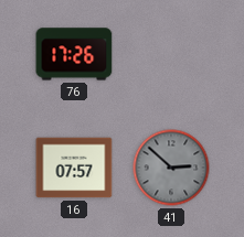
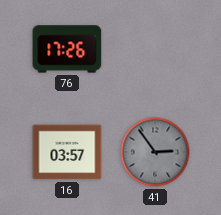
16: 07:57 -> 03:57
41: 2:52 -> 2:54
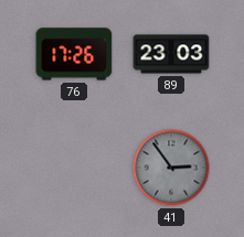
89: none -> 23:03
16: 03:57 -> none
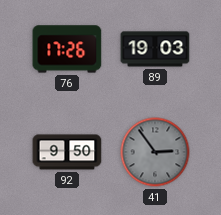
89: 23:03 -> 19:03
92: none -> 9:50
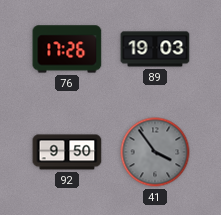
41: 2:54 -> 3:54
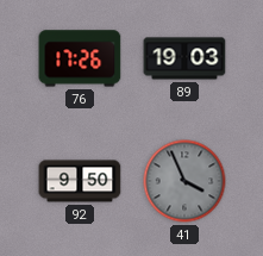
41: 3:54 -> 3:56
